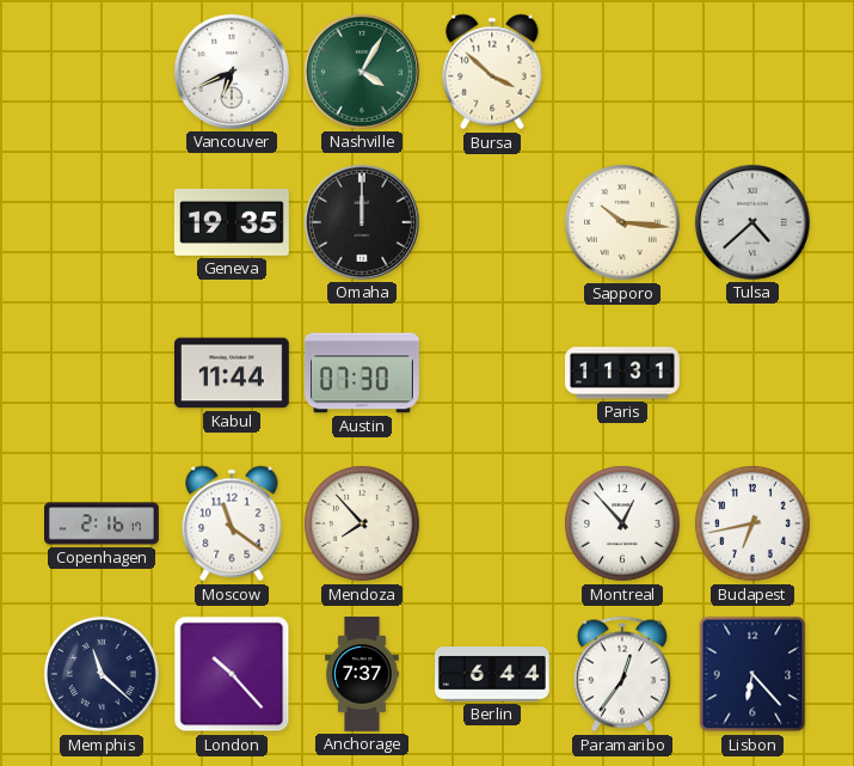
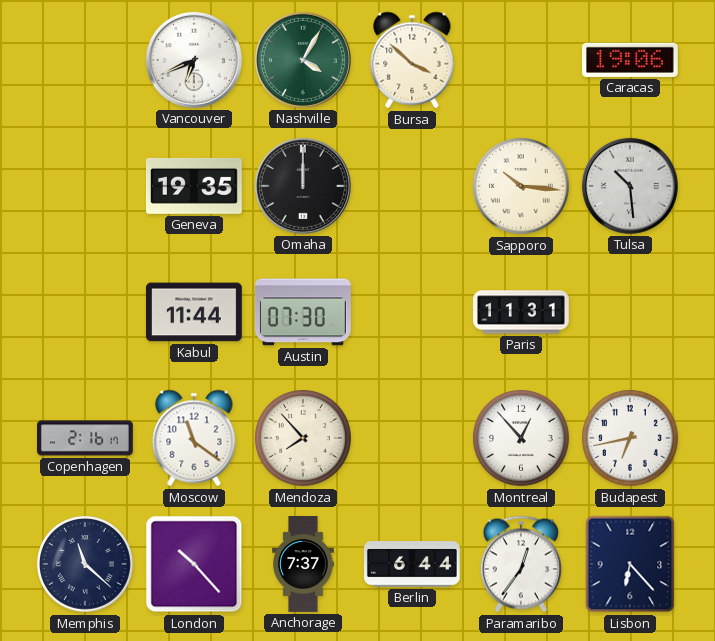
Caracas: none -> 19:06
Tulsa: 4:38 -> 10:29
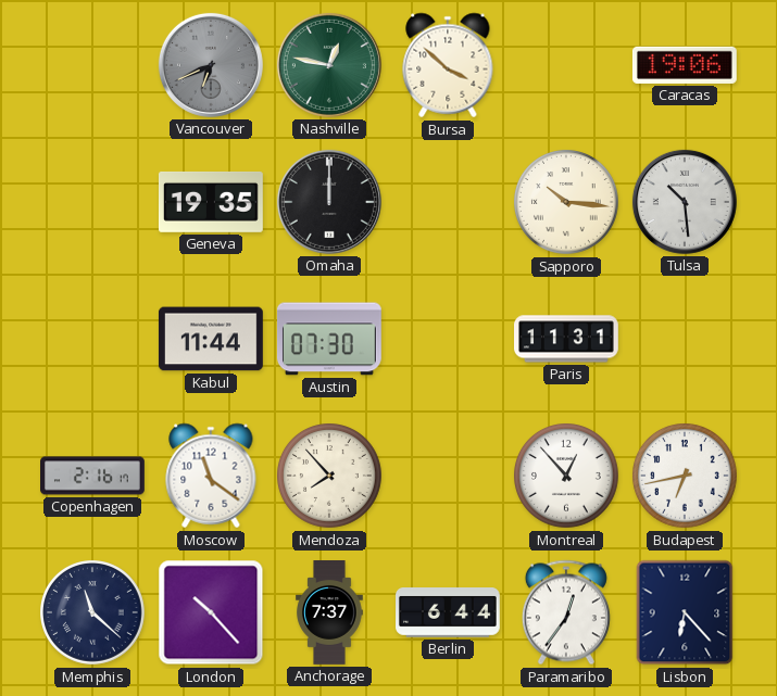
Vancouver dial: white -> grey
Nashville: 4:05 -> 12:47
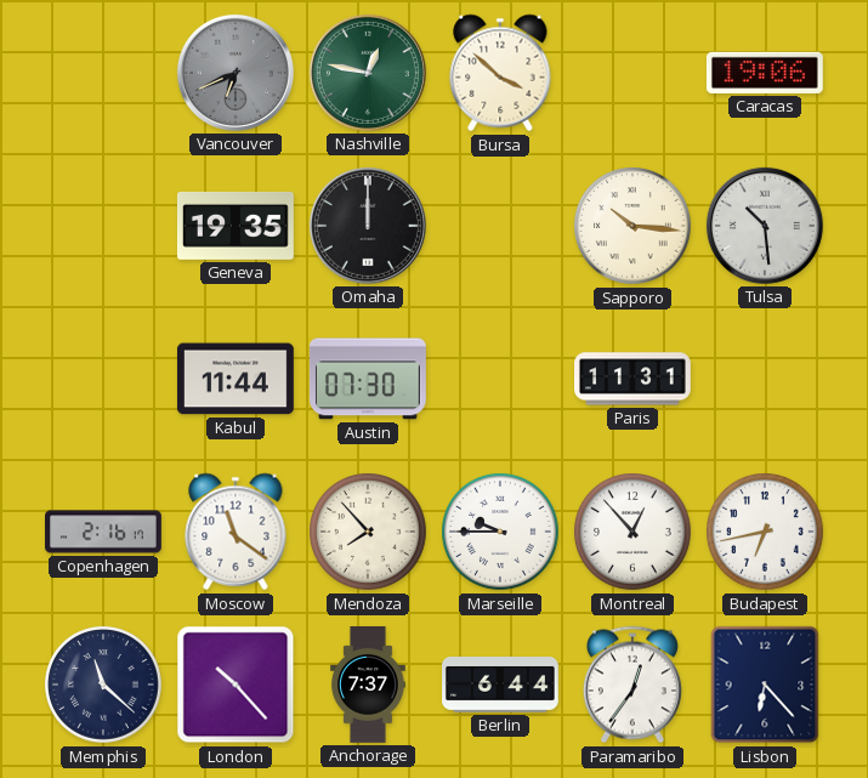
Marseille: none -> 9:45
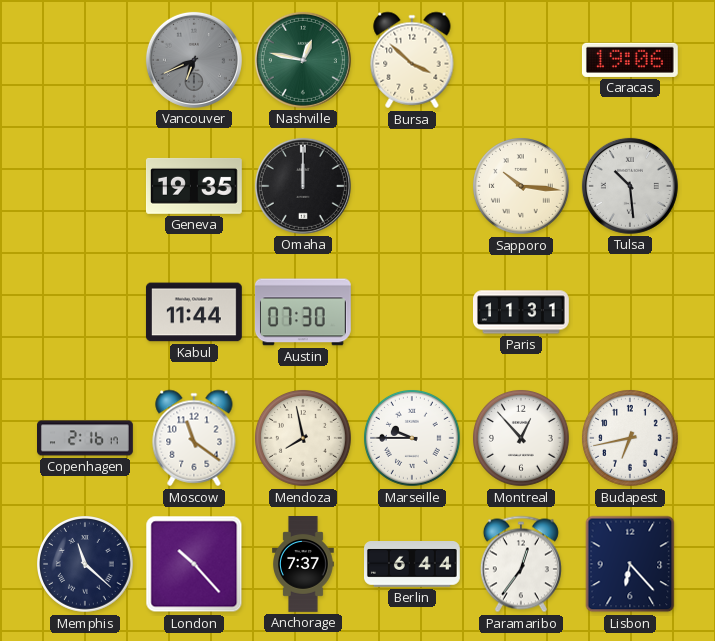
Mendoza: 7:53 -> 7:58
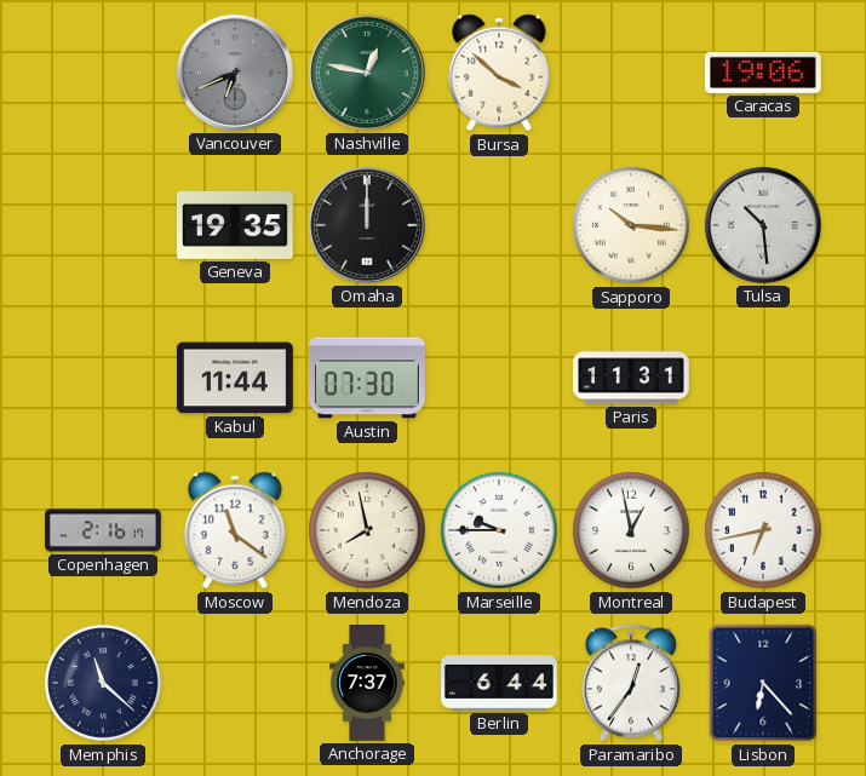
Montreal: 12:53 -> 12:58
London: 10:23 -> none
